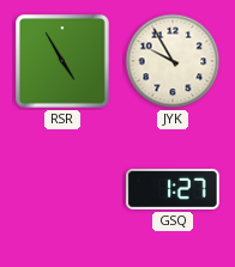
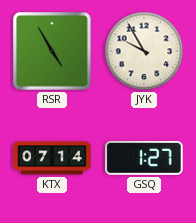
KTX: none -> 07:14
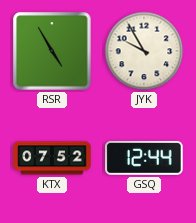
KTX: 07:14 -> 07:52
GSQ: 1:27 -> 12:44
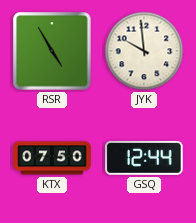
JYK: 9:55 -> 9:59
KTX: 07:52 -> 07:50
